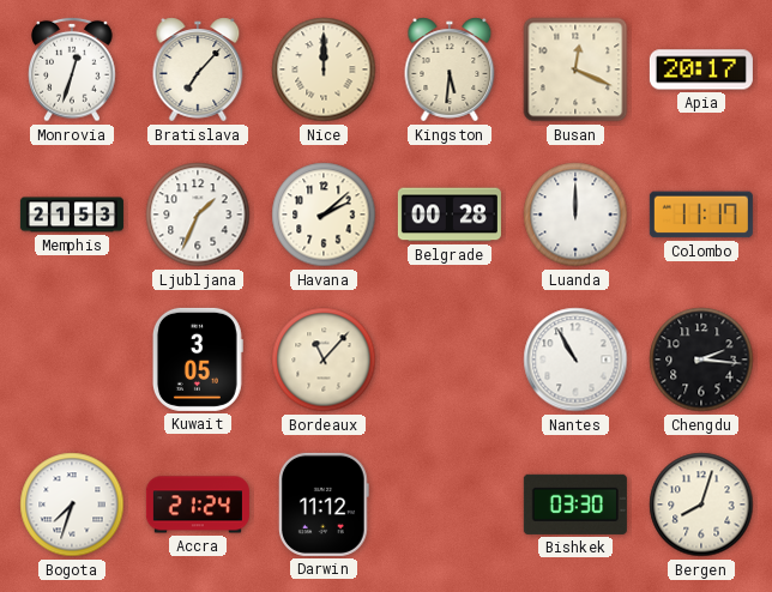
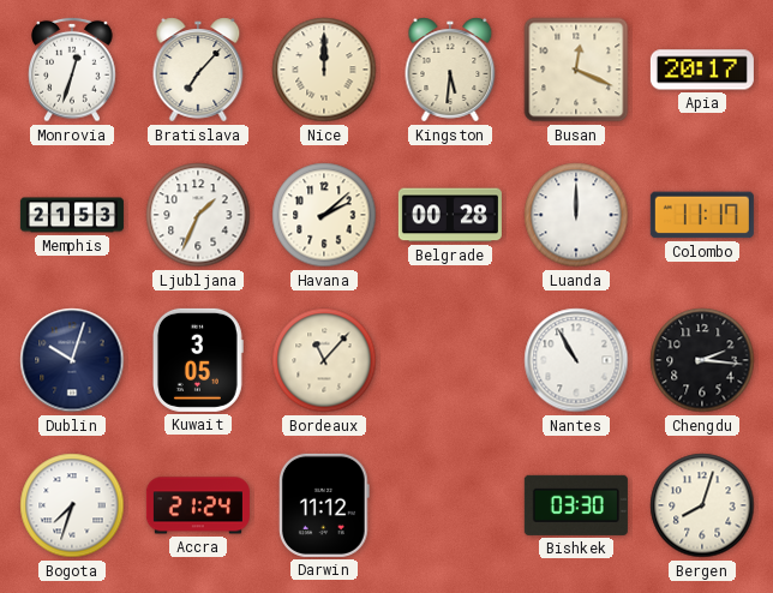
Dublin: none -> 10:03
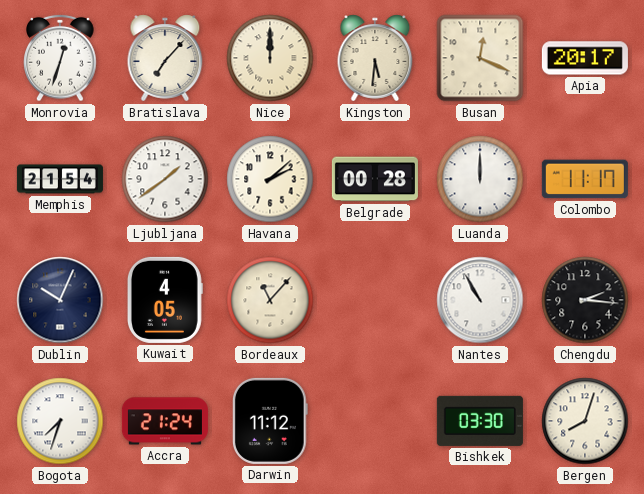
Memphis: 21:53 -> 21:54
Ljubljana: 1:34 -> 1:39
Dublin: 10:03 -> 10:04
Kuwait: 3:05 -> 4:05
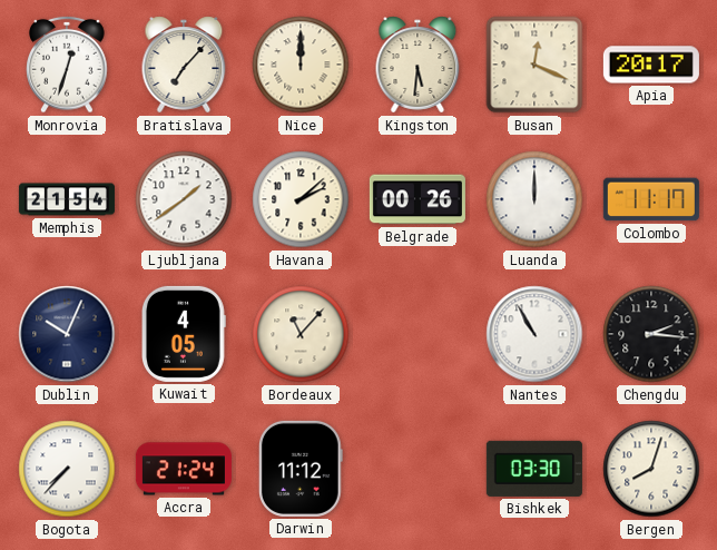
Belgrade: 00:28 -> 00:26
Bogota: 7:33 -> 7:37
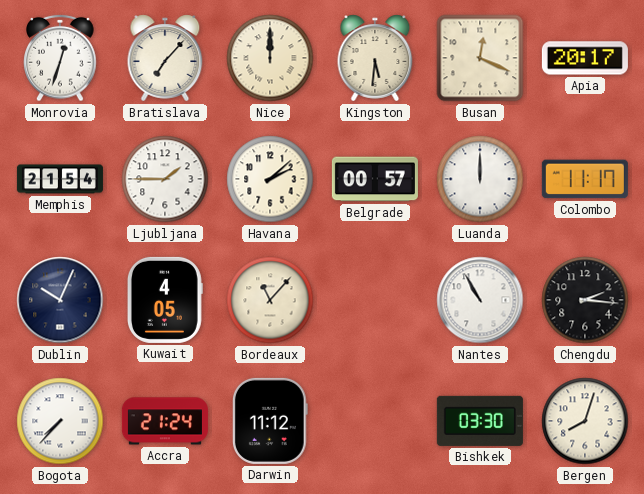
Ljubljana: 1:39 -> 1:45
Belgrade: 00:26 -> 00:57
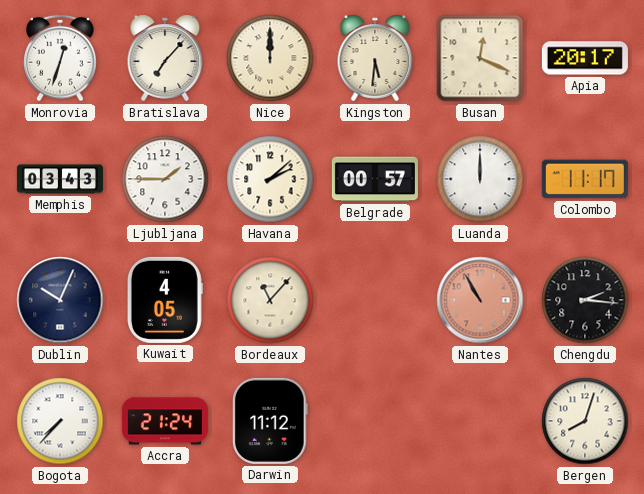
Memphis: 21:54 -> 03:43
Nantes dial: white -> salmon
Bishkek: 03:30 -> none
